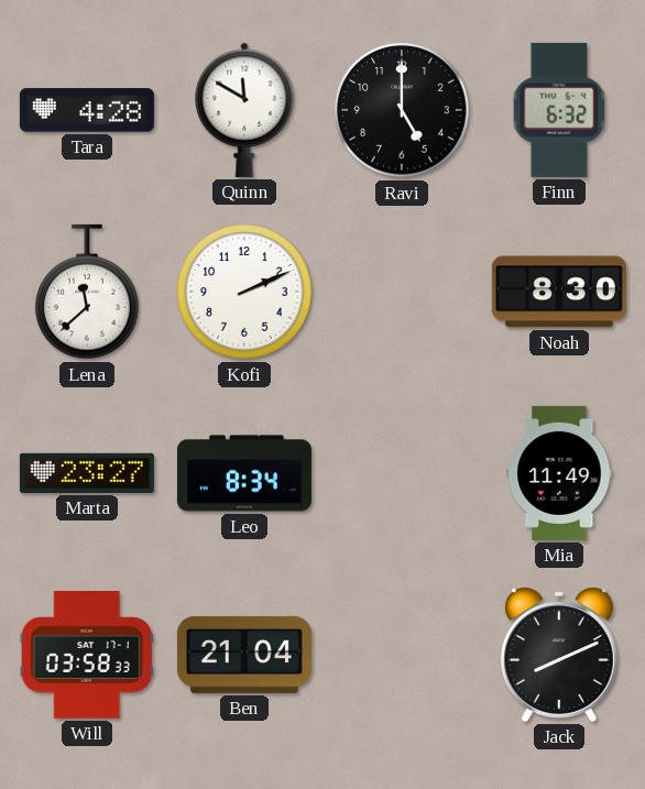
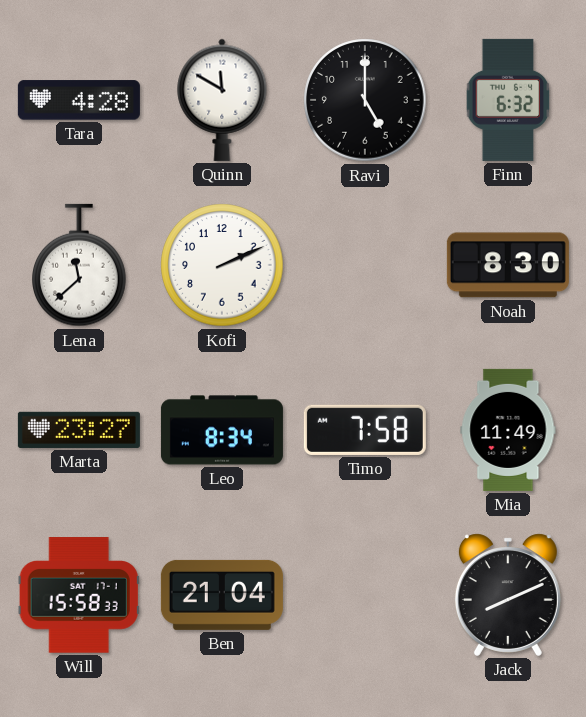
Timo: none -> 7:58
Will: 03:58 -> 15:58
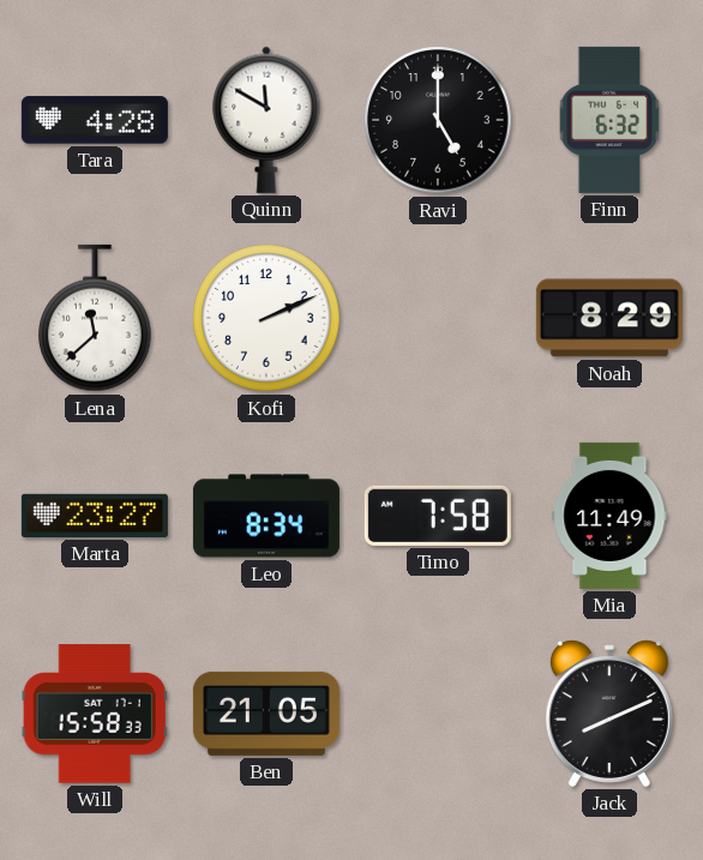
Noah: 8:30 -> 8:29
Ben: 21:04 -> 21:05
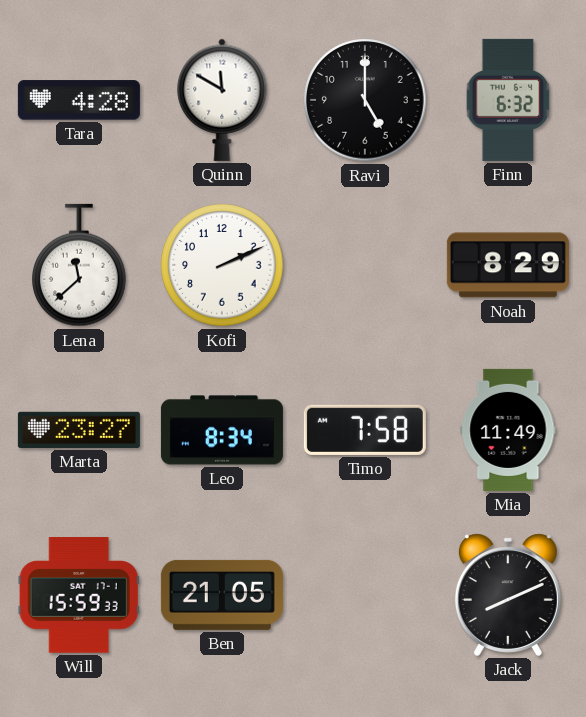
Will: 15:58 -> 15:59
